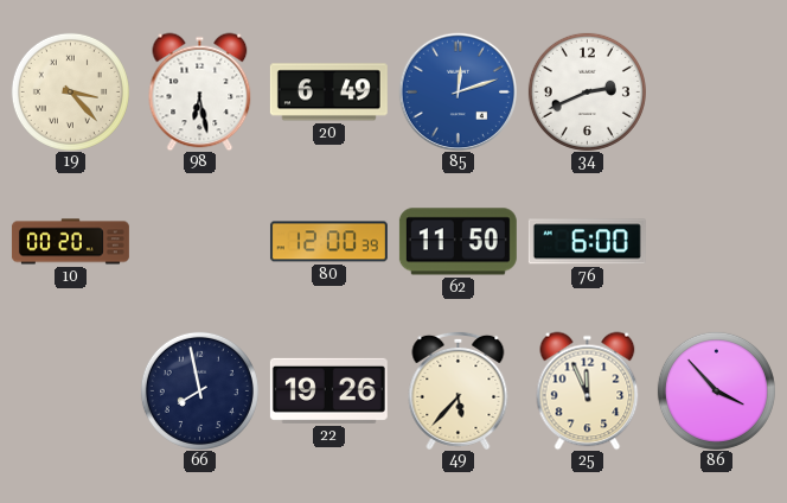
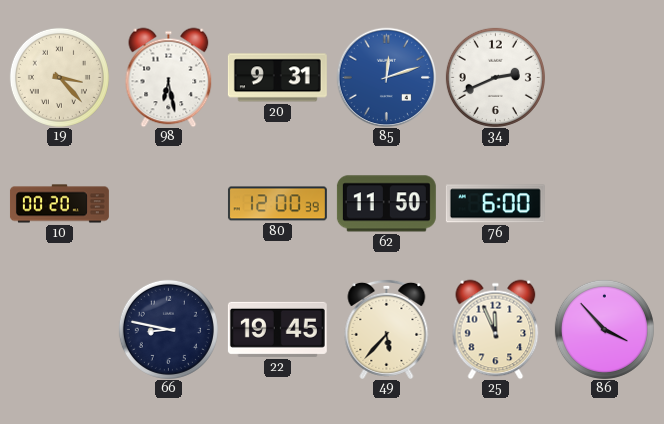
20: 6:49 -> 9:31
66: 7:58 -> 8:47
22: 19:26 -> 19:45
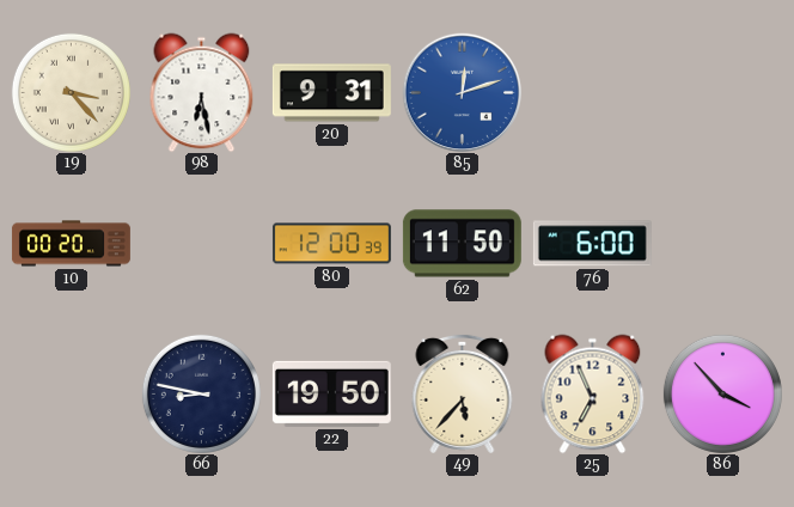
34: 2:41 -> none
22: 19:45 -> 19:50
25: 11:56 -> 6:56
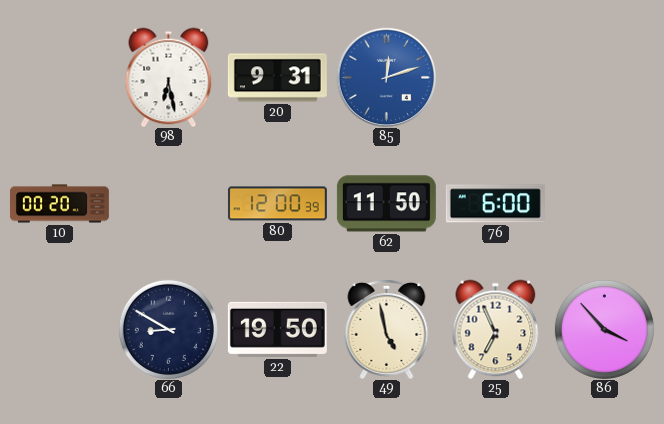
19: 3:23 -> none
66: 8:47 -> 8:50
49: 5:37 -> 4:58
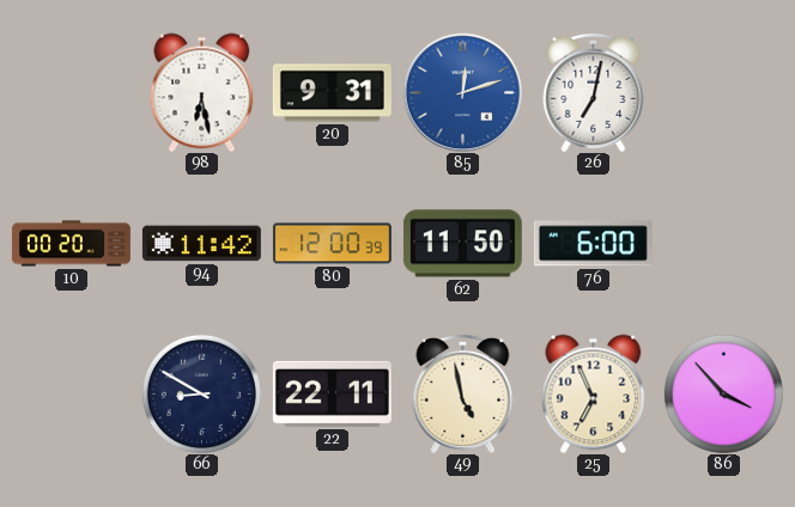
26: none -> 7:02
94: none -> 11:42
22: 19:50 -> 22:11
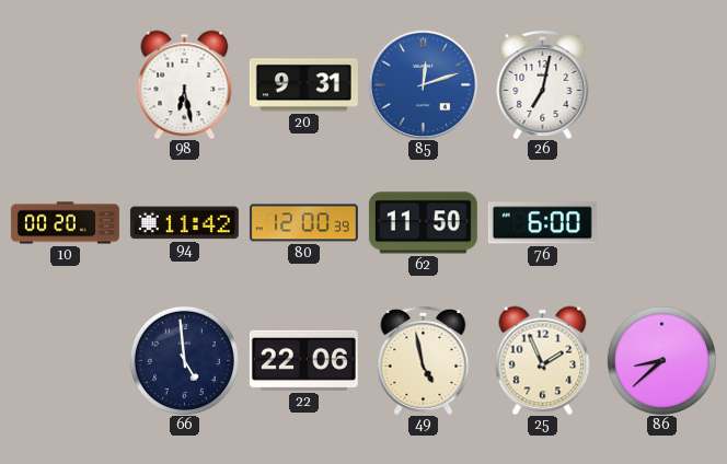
66: 8:50 -> 4:59
22: 22:11 -> 22:06
25: 6:56 -> 1:56
86: 3:53 -> 8:38
